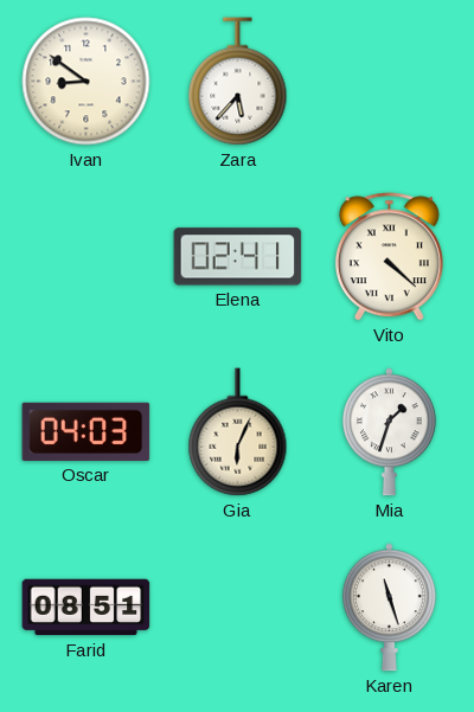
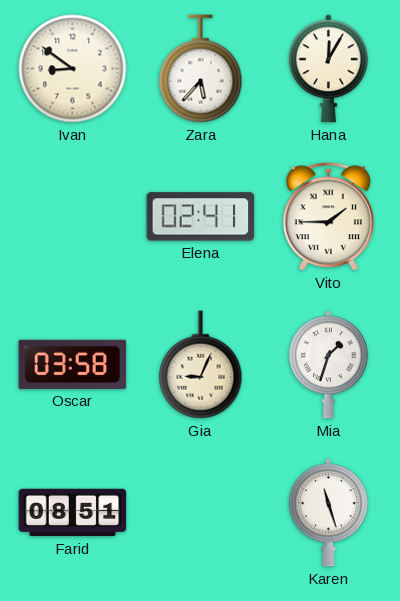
Hana: none -> 12:05
Vito: 4:22 -> 1:45
Oscar: 04:03 -> 03:58
Gia: 6:04 -> 9:04
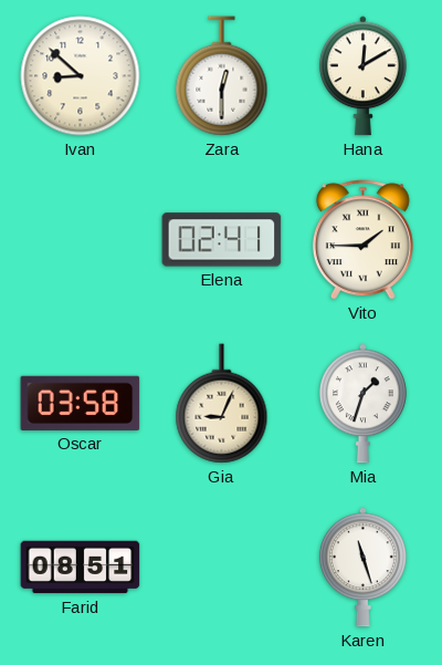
Ivan: 8:51 -> 8:52
Zara: 5:37 -> 12:30
Hana: 12:05 -> 12:10
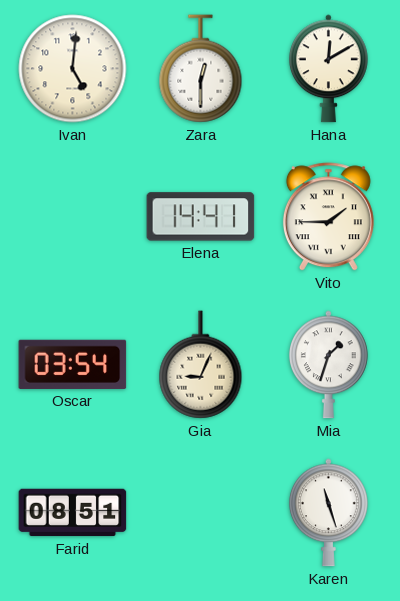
Ivan: 8:52 -> 5:01
Elena: 02:41 -> 14:41
Oscar: 03:58 -> 03:54
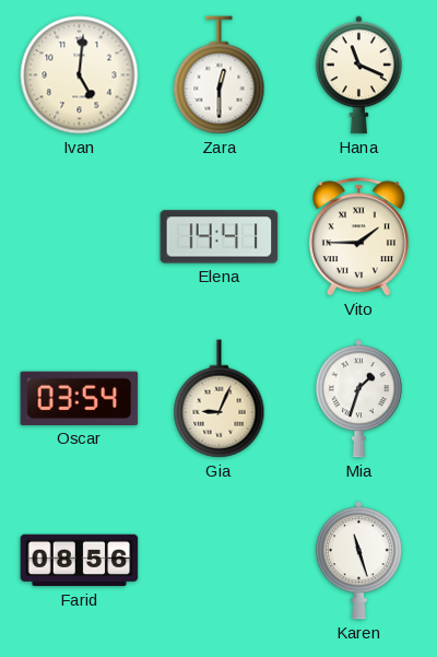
Hana: 12:10 -> 11:19
Farid: 08:51 -> 08:56
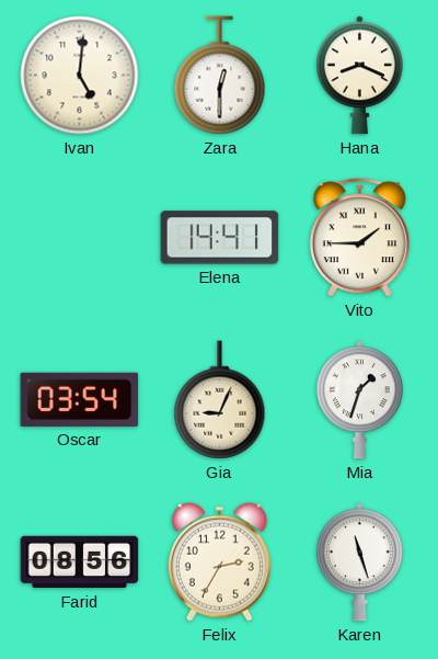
Hana: 11:19 -> 8:19
Felix: none -> 2:35
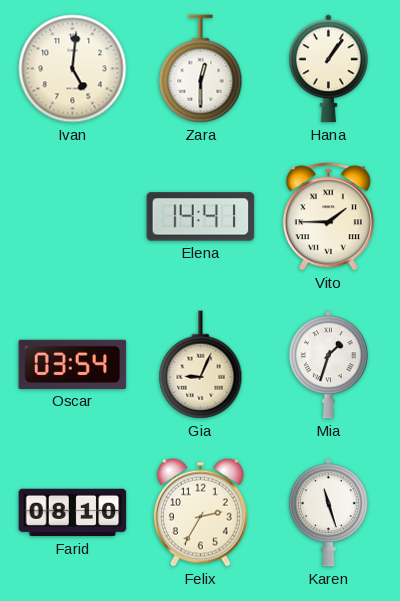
Hana: 8:19 -> 1:06
Farid: 08:56 -> 08:10
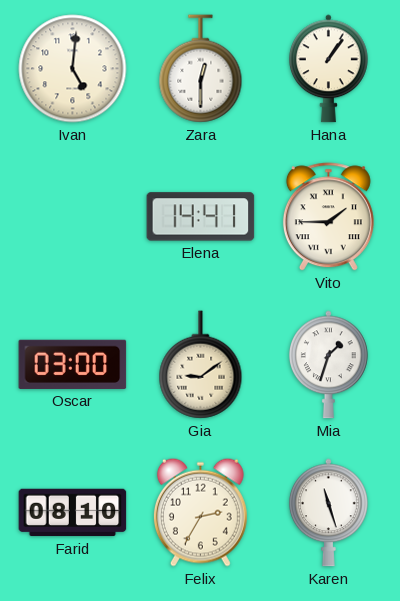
Oscar: 03:54 -> 03:00
Gia: 9:04 -> 9:09
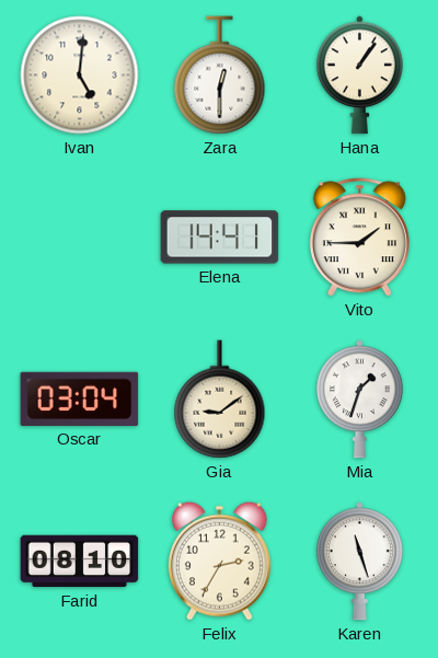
Oscar: 03:00 -> 03:04
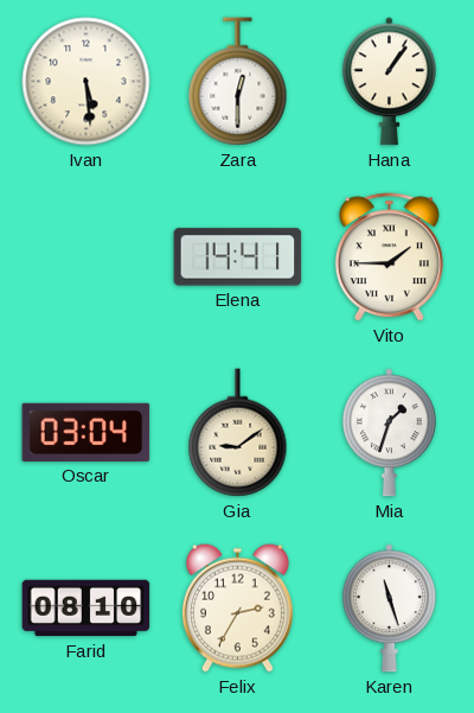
Ivan: 5:01 -> 5:29
